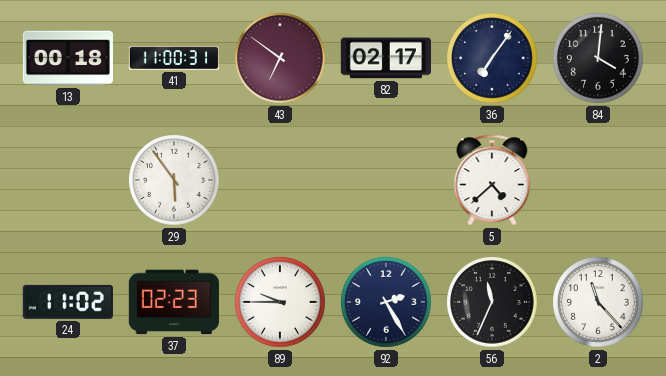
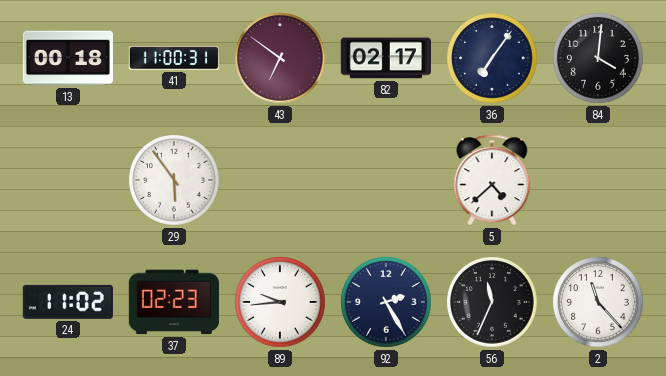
89: 9:45 -> 9:44
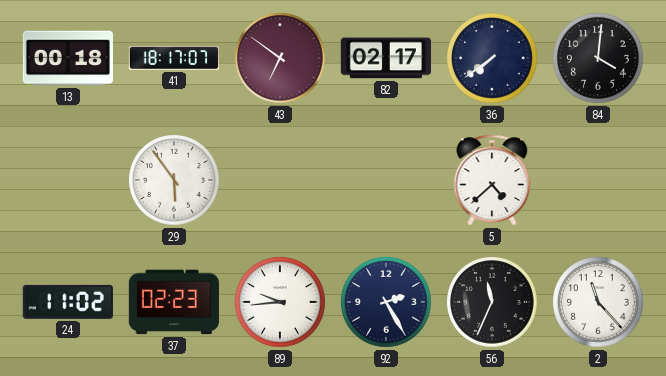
41: 11:00 -> 18:17
36: 7:06 -> 7:39
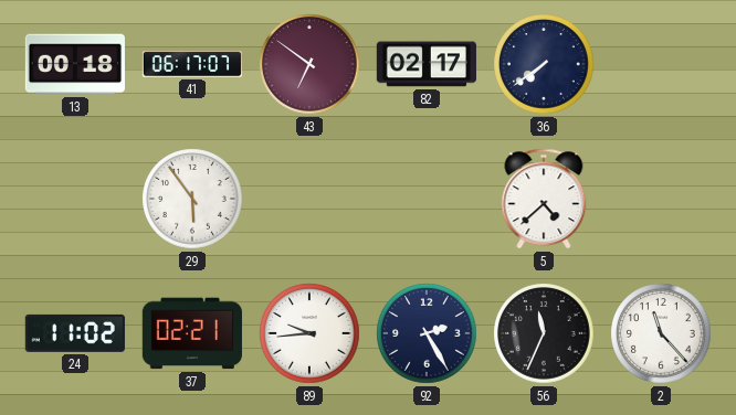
41: 18:17 -> 06:17
84: 4:01 -> none
37: 02:23 -> 02:21
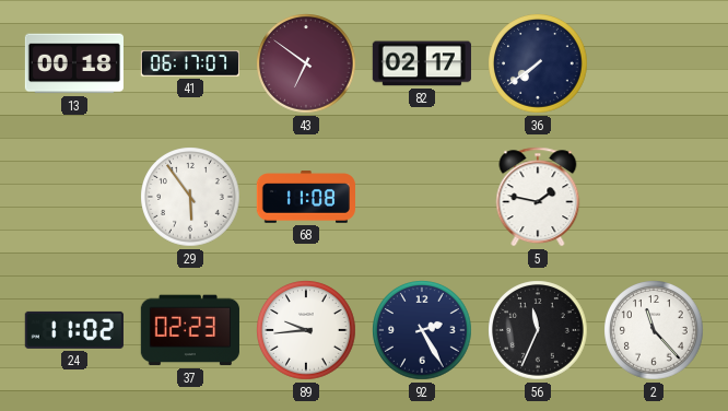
68: none -> 11:08
5: 4:38 -> 1:47
37: 02:21 -> 02:23
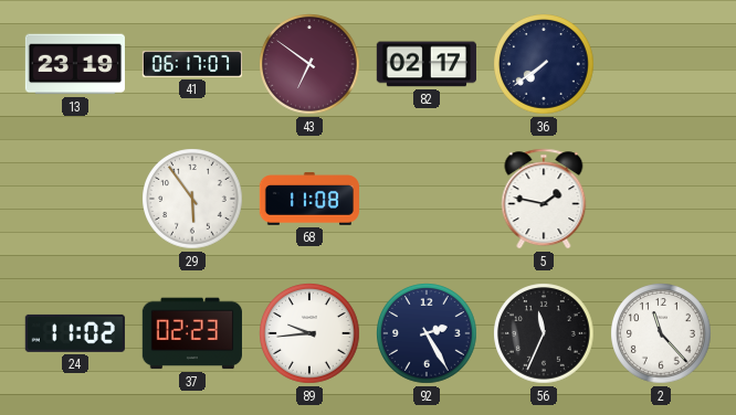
13: 00:18 -> 23:19
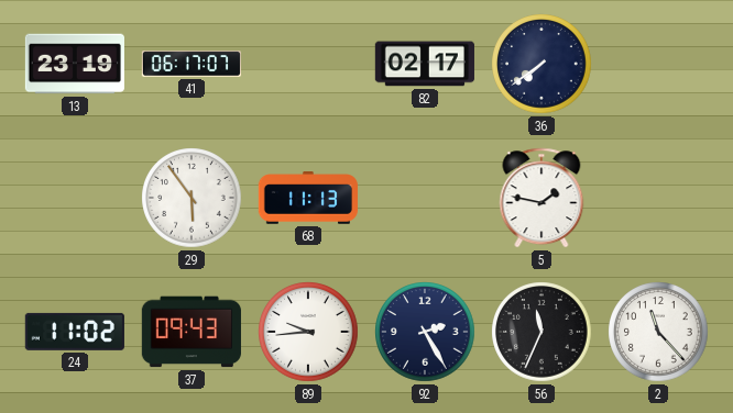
43: 6:51 -> none
68: 11:08 -> 11:13
37: 02:23 -> 09:43
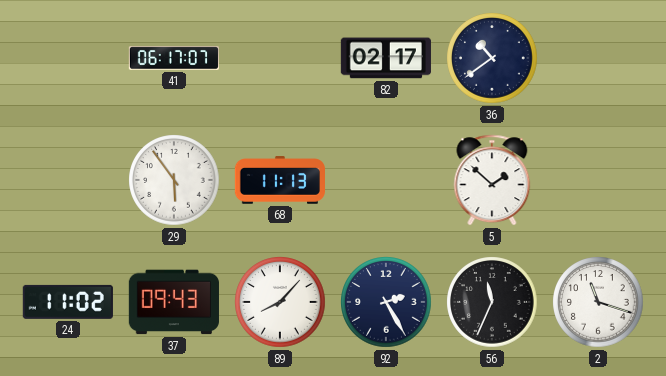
13: 23:19 -> none
36: 7:39 -> 10:39
5: 1:47 -> 1:52
89: 9:44 -> 8:07
2: 11:23 -> 11:18
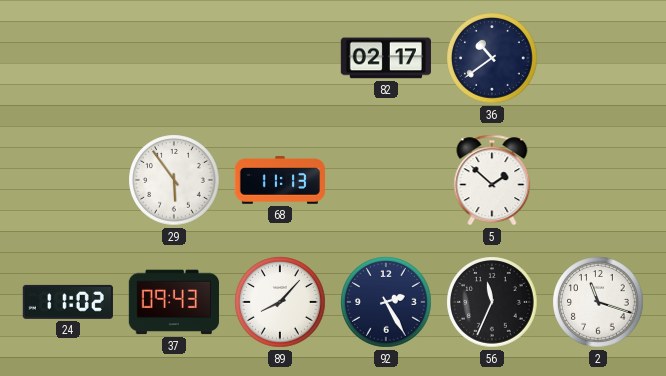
41: 06:17 -> none
